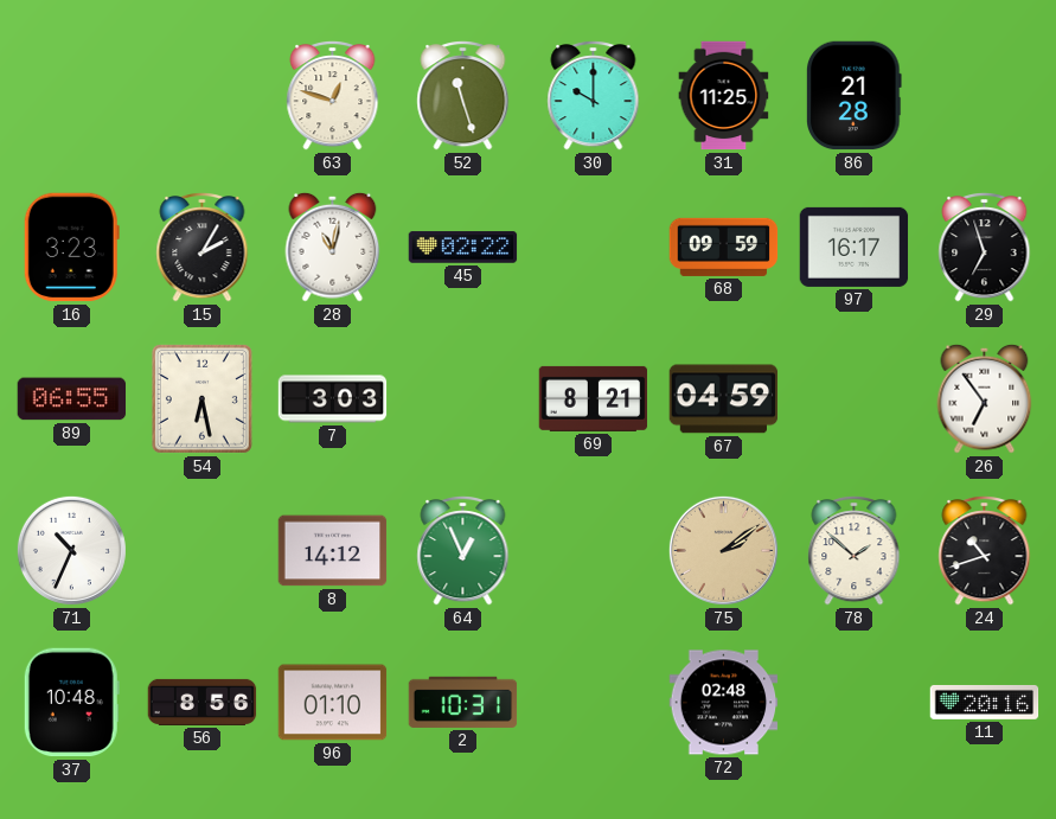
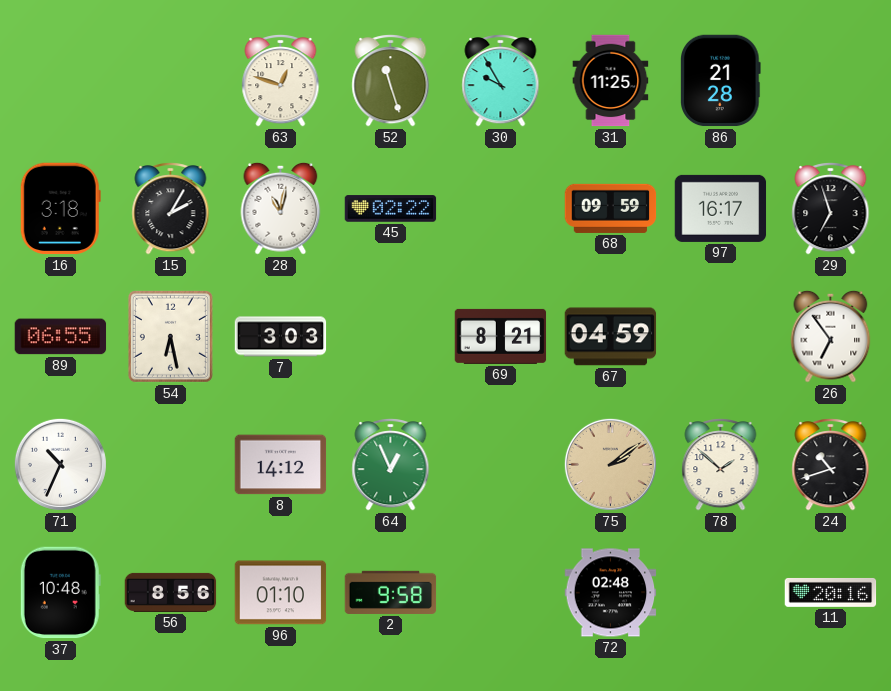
30: 10:00 -> 9:55
16: 3:23 -> 3:18
2: 10:31 -> 9:58
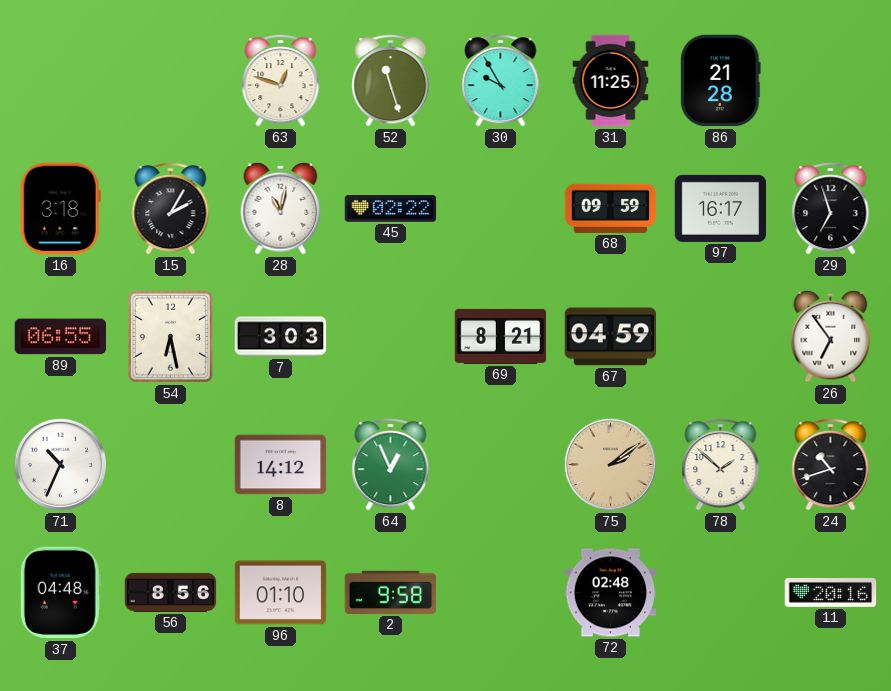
37: 10:48 -> 04:48
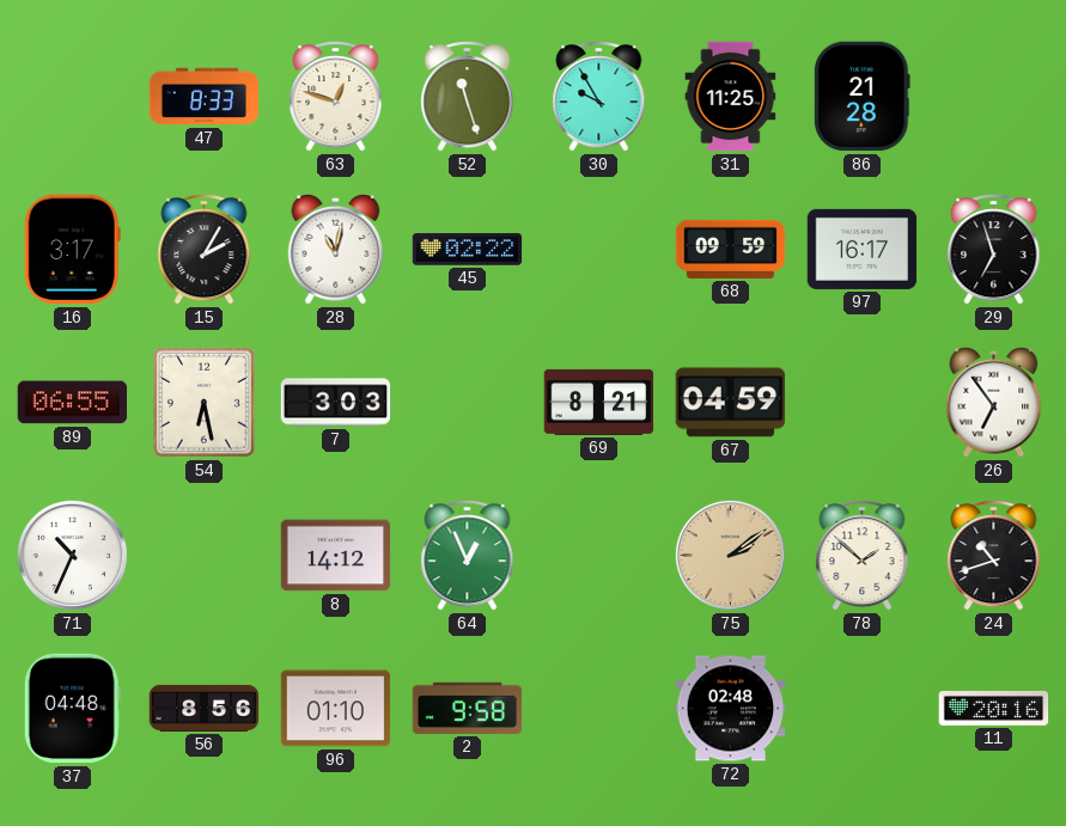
47: none -> 8:33
16: 3:18 -> 3:17
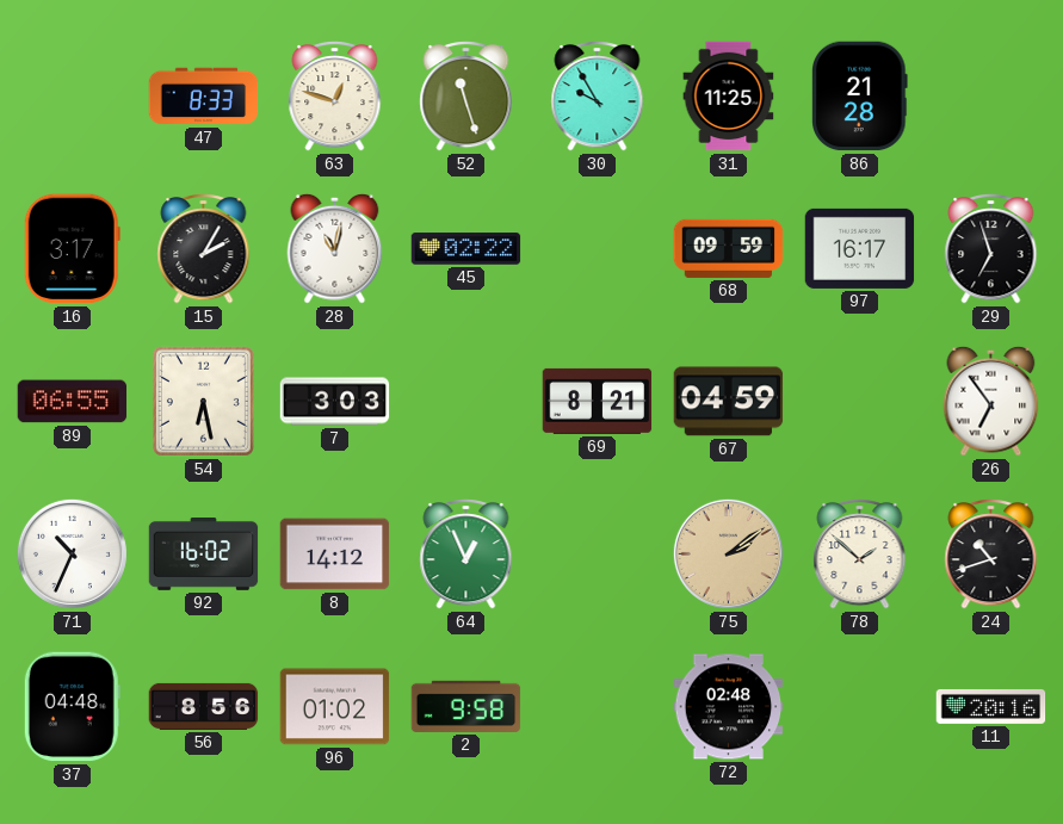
92: none -> 16:02
96: 01:10 -> 01:02
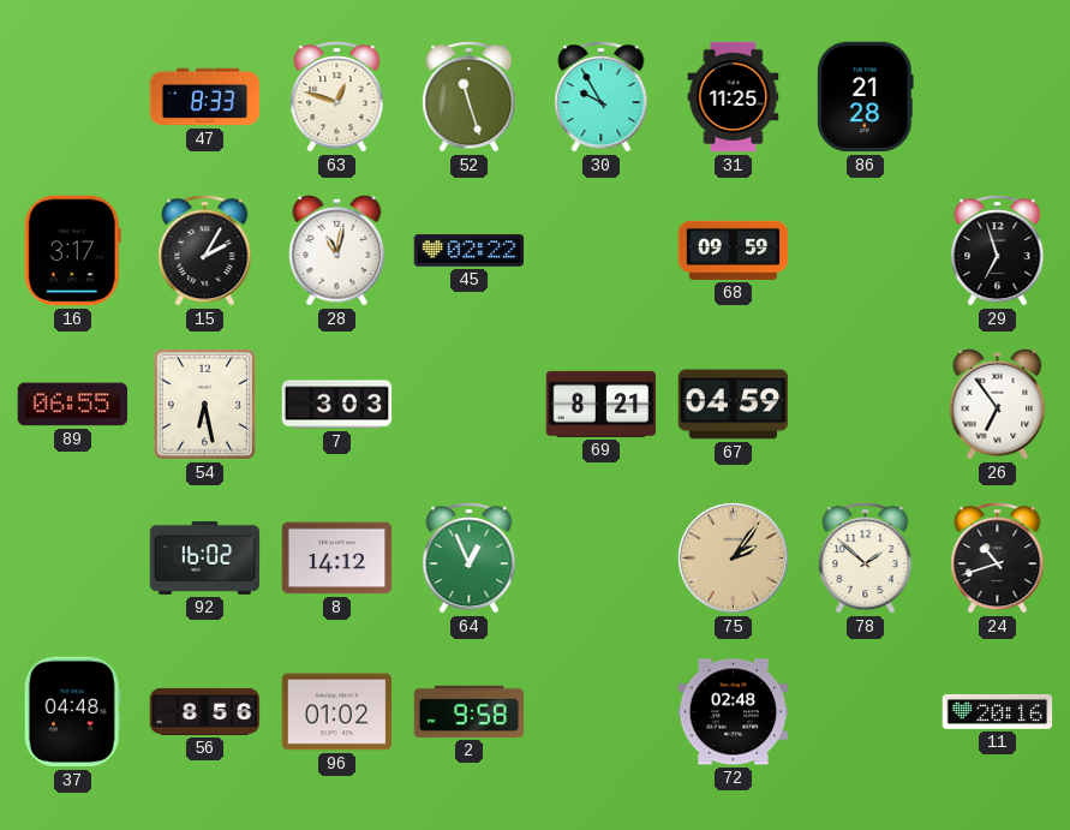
97: 16:17 -> none
71: 10:34 -> none
75: 2:09 -> 2:06
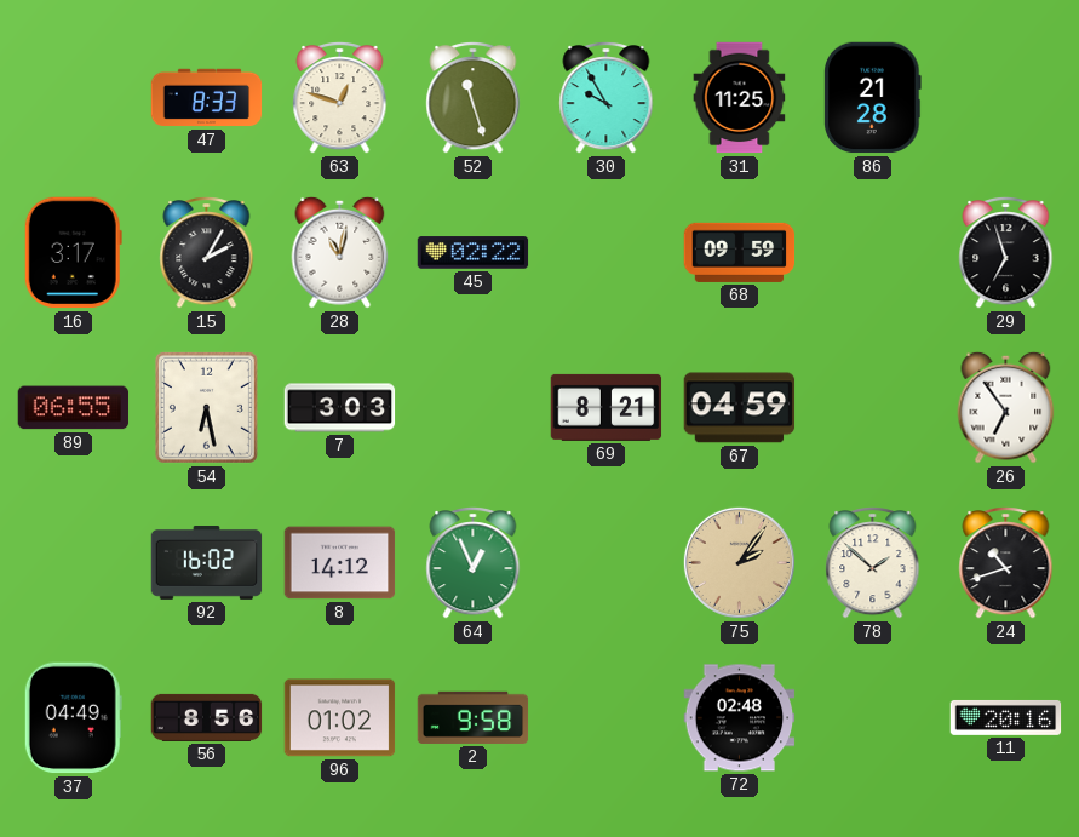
37: 04:48 -> 04:49
